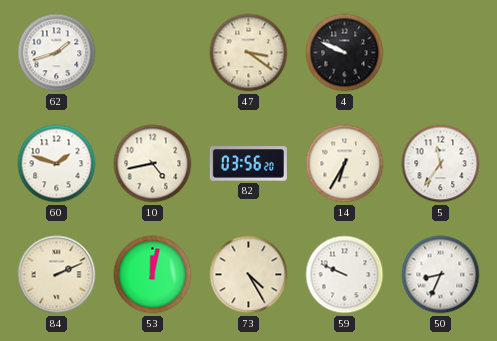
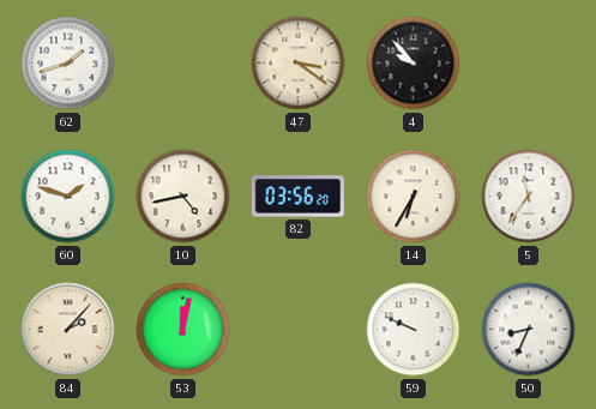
4: 9:49 -> 9:53
84: 2:11 -> 2:07
73: 4:25 -> none
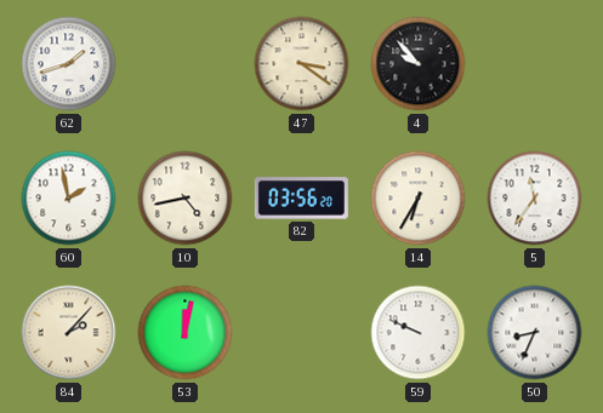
60: 1:48 -> 1:58
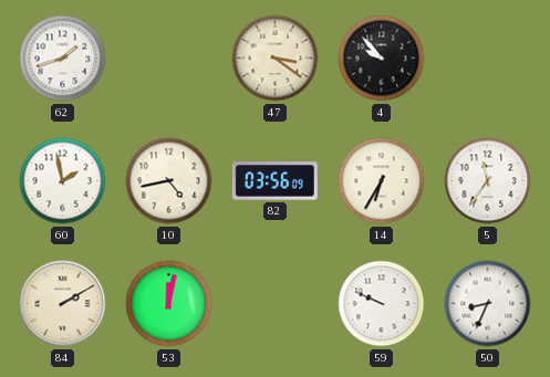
82: 03:56:20 -> 03:56:09
84: 2:07 -> 2:10
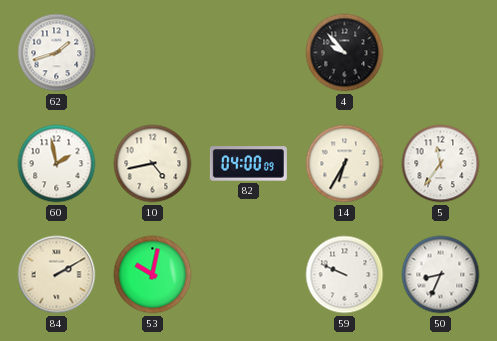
47: 3:21 -> none
82: 03:56 -> 04:00
53: 12:02 -> 10:02
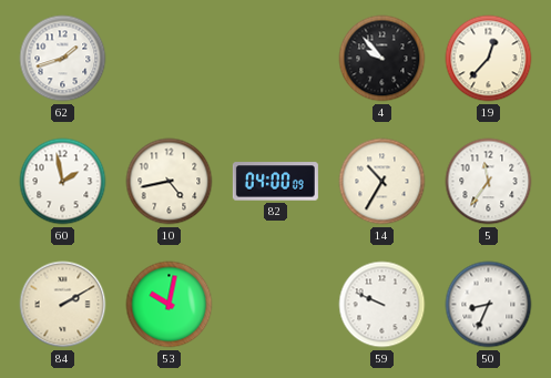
19: none -> 12:37
14: 6:35 -> 10:35
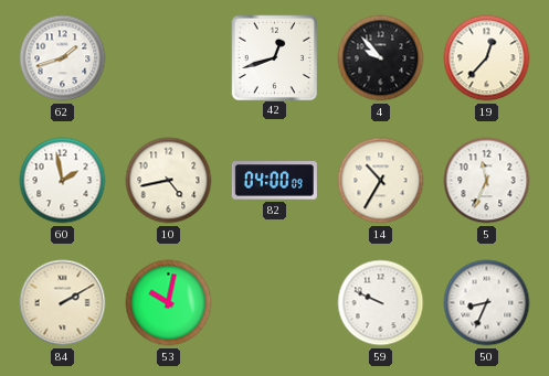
42: none -> 12:42
5: 11:36 -> 11:34
